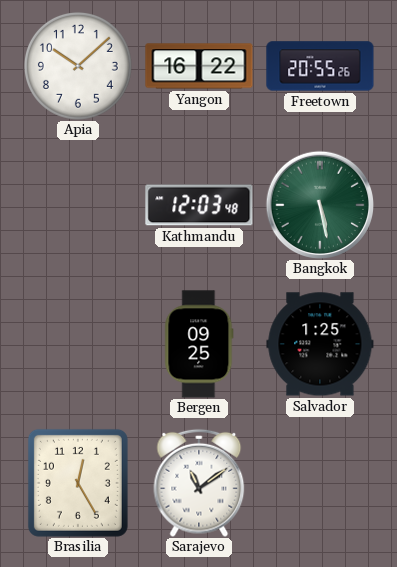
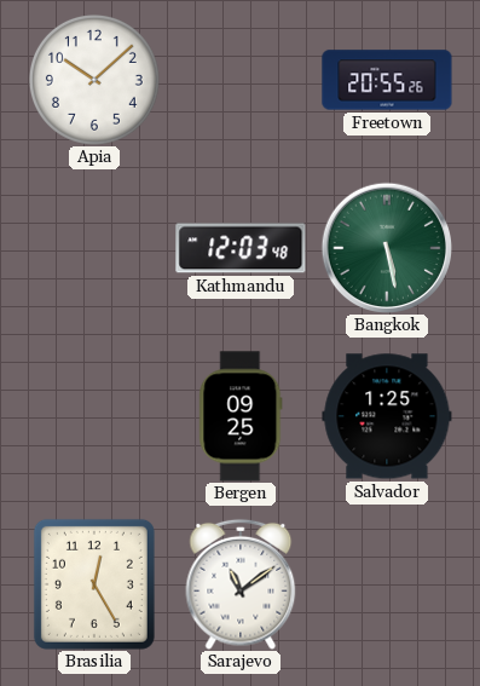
Yangon: 16:22 -> none
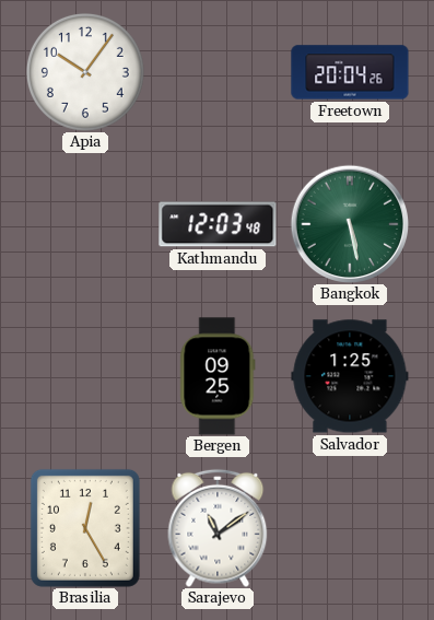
Apia: 10:08 -> 10:06
Freetown: 20:55 -> 20:04
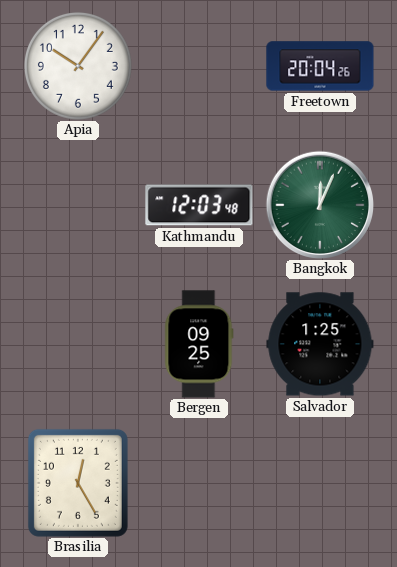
Bangkok: 5:28 -> 12:04
Sarajevo: 11:09 -> none
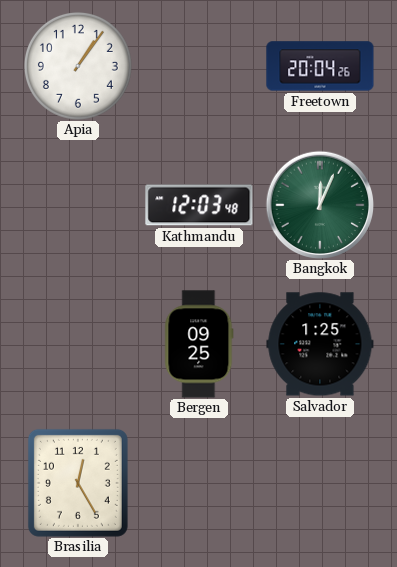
Apia: 10:06 -> 1:06
